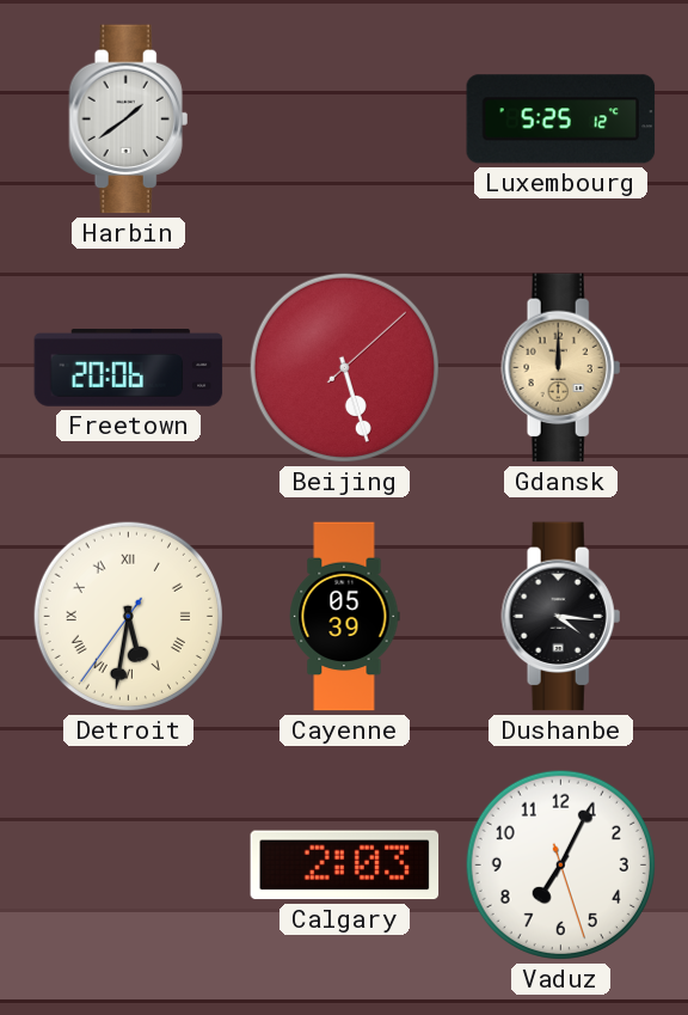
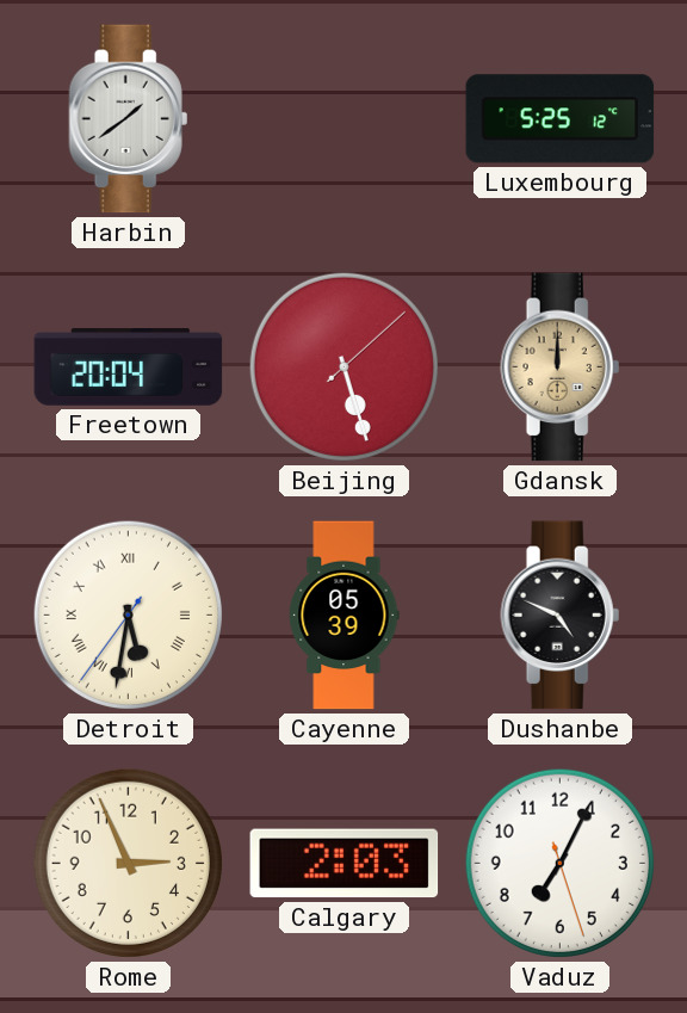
Freetown: 20:06 -> 20:04
Dushanbe: 4:16 -> 4:49
Rome: none -> 2:56
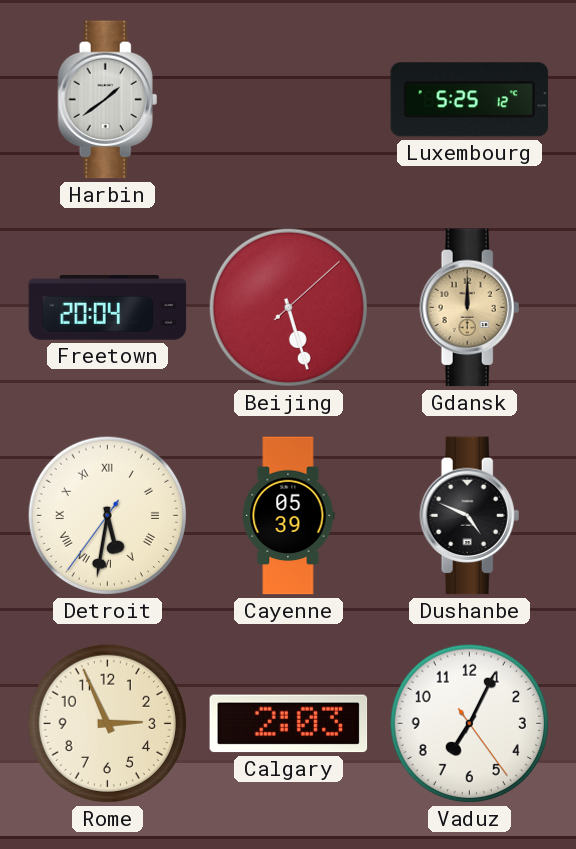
Vaduz: 7:04:27 -> 7:04:24
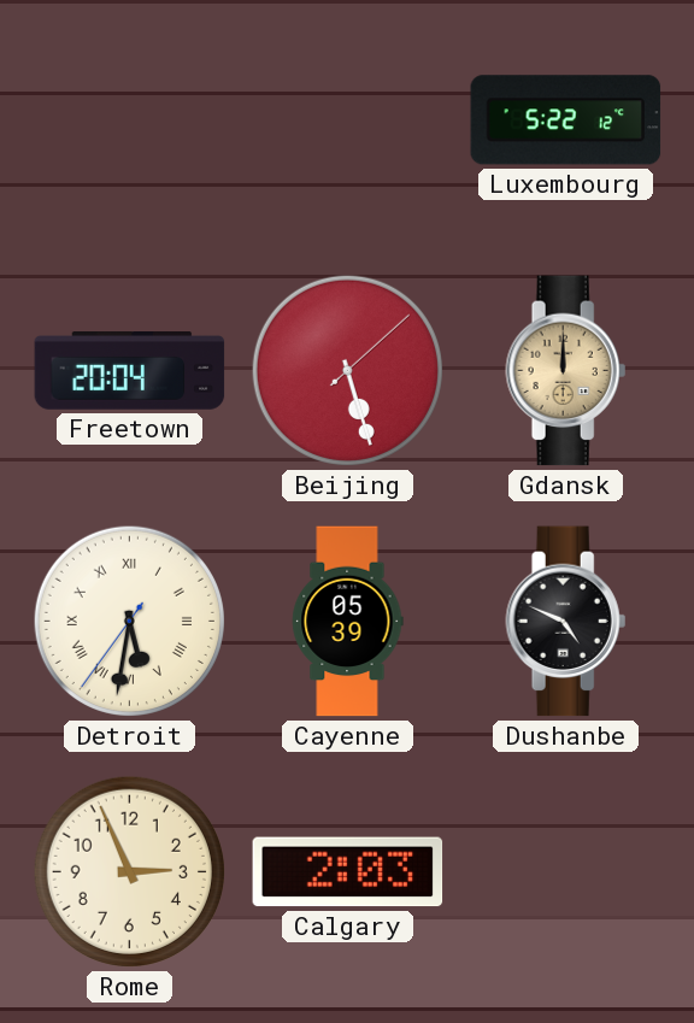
Harbin: 1:39 -> none
Luxembourg: 5:25 -> 5:22
Vaduz: 7:04 -> none
